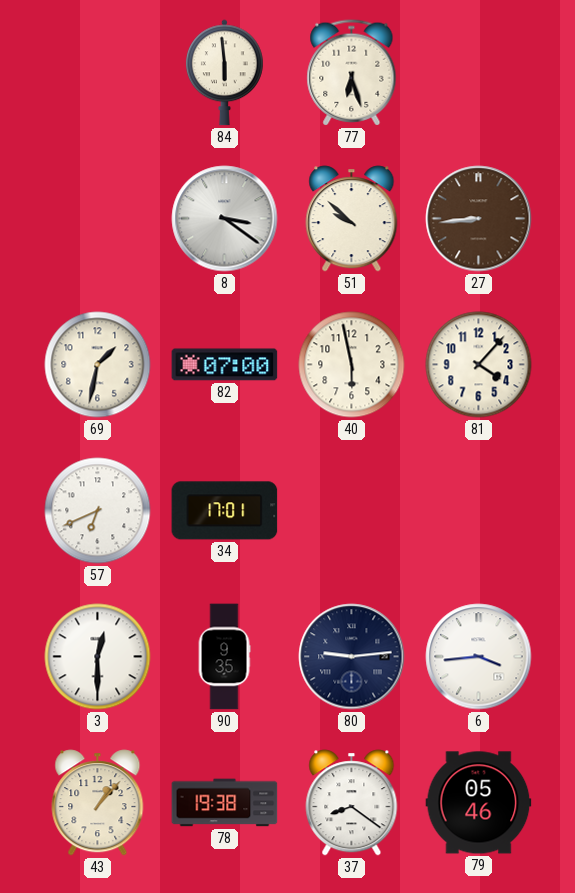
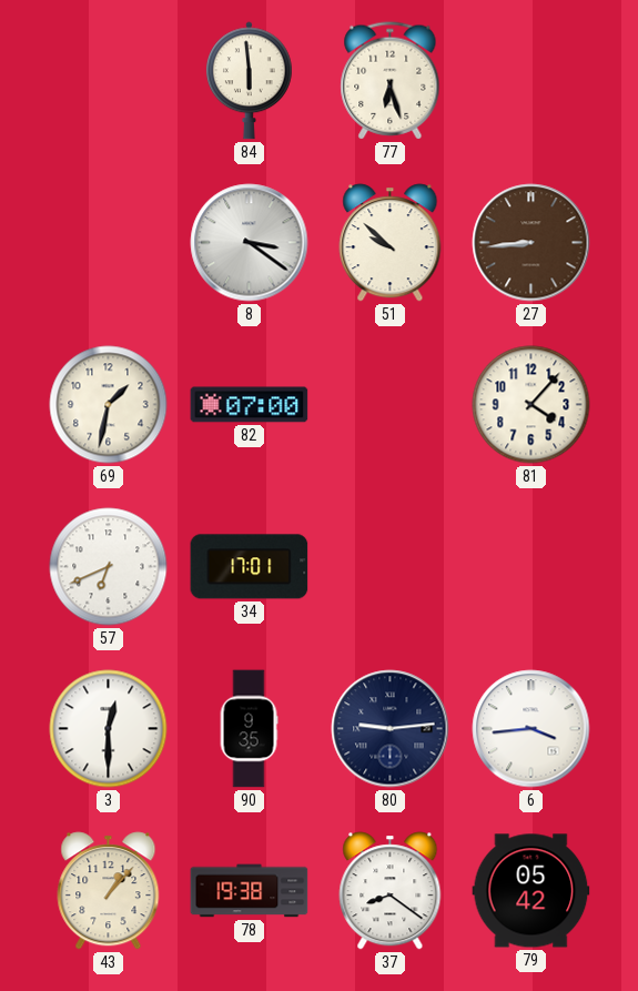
40: 5:58 -> none
79: 05:46 -> 05:42
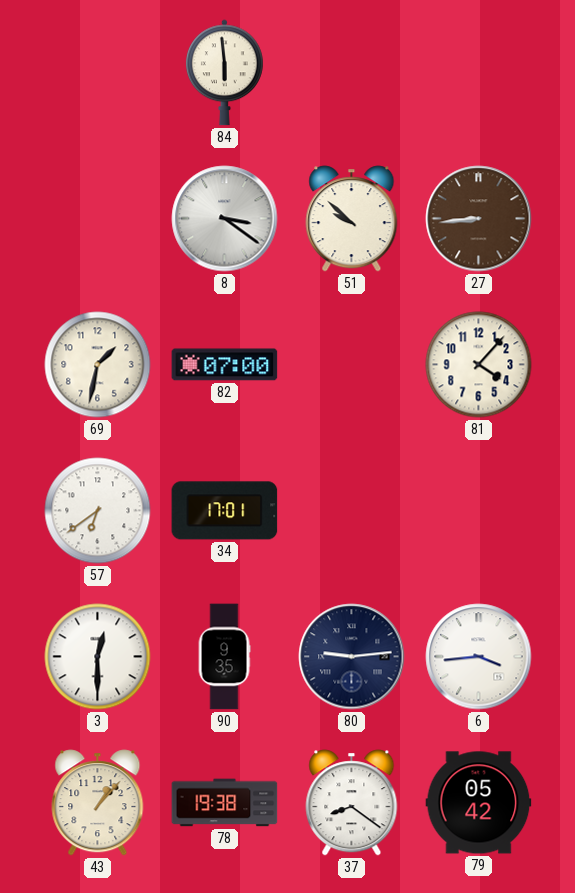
77: 6:27 -> none
57: 6:41 -> 6:39
